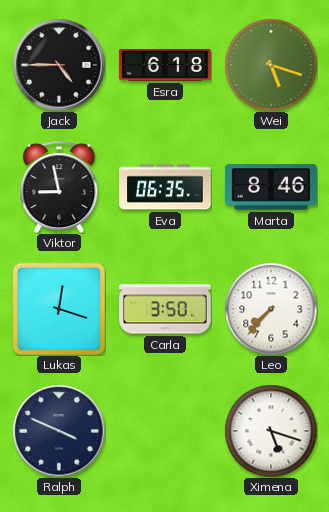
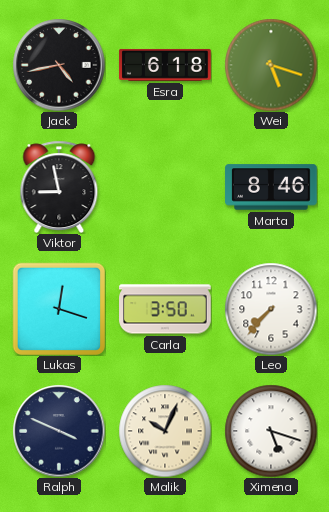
Jack: 4:45 -> 4:43
Eva: 06:35 -> none
Malik: none -> 10:04
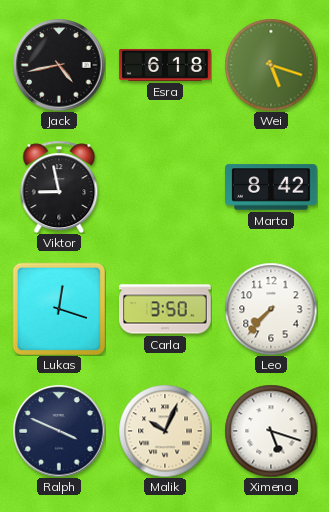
Marta: 8:46 -> 8:42
